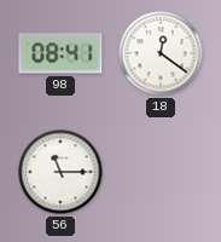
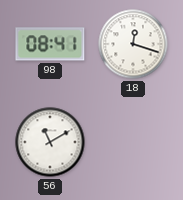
18: 12:21 -> 12:18
56: 11:15 -> 11:10
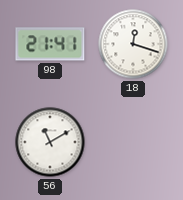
98: 08:41 -> 21:41
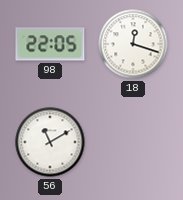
98: 21:41 -> 22:05
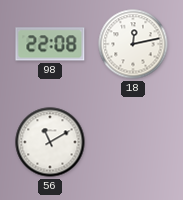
98: 22:05 -> 22:08
18: 12:18 -> 12:13
